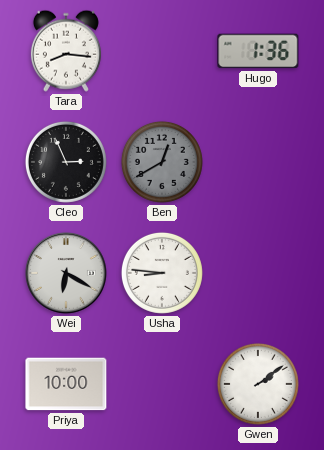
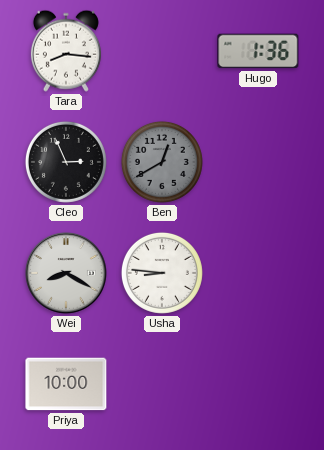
Wei: 6:20 -> 8:20
Gwen: 2:09 -> none
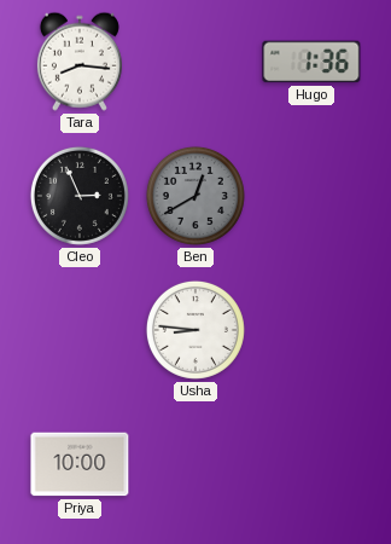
Wei: 8:20 -> none
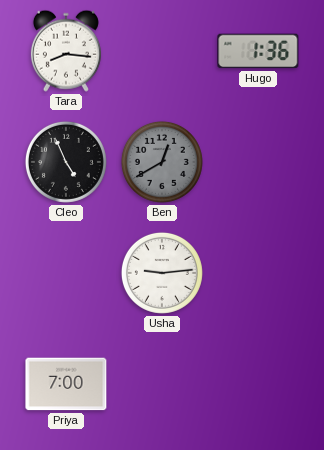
Cleo: 2:56 -> 4:56
Usha: 8:46 -> 9:14
Priya: 10:00 -> 7:00
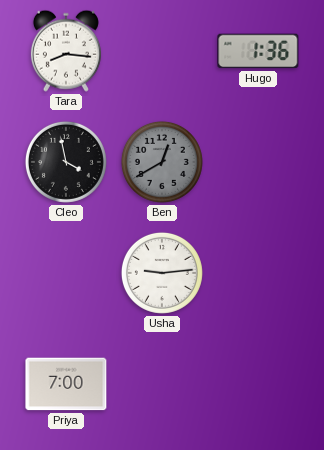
Cleo: 4:56 -> 3:58
